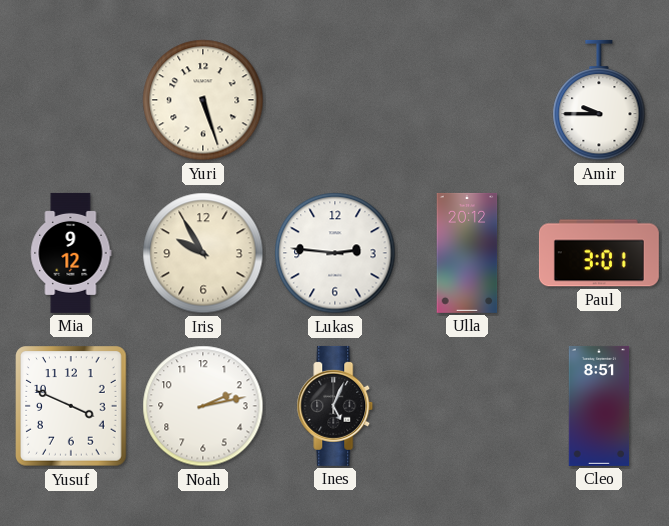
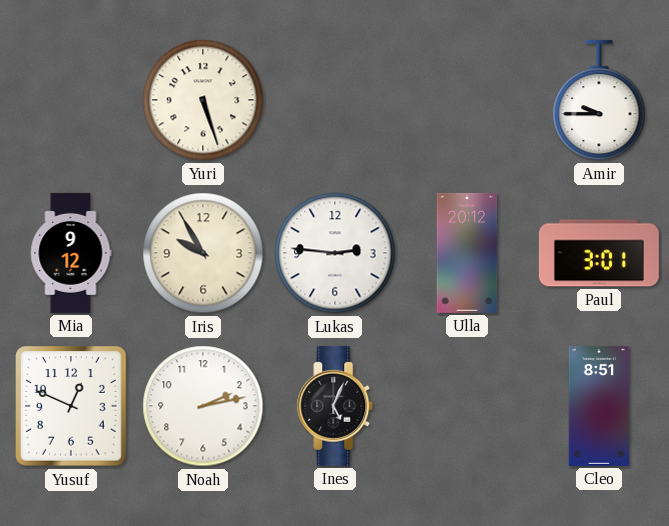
Yusuf: 3:49 -> 12:49
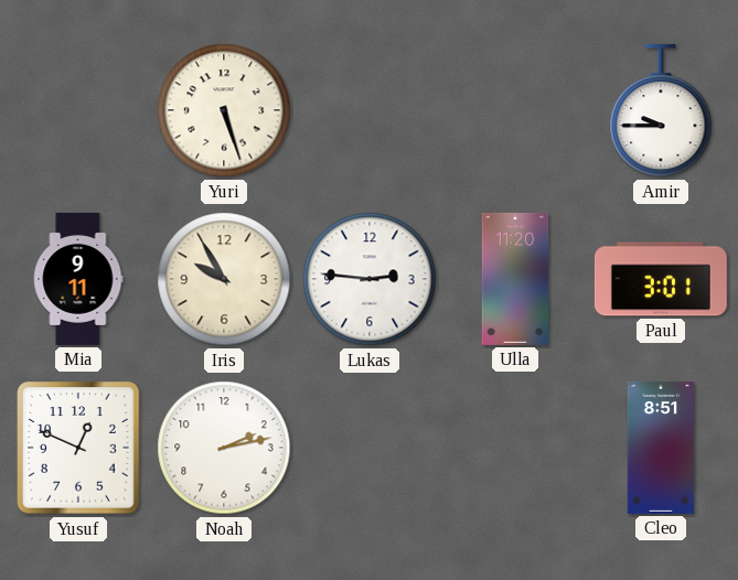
Mia: 9:12 -> 9:11
Ulla: 20:12 -> 11:20
Ines: 5:04 -> none
